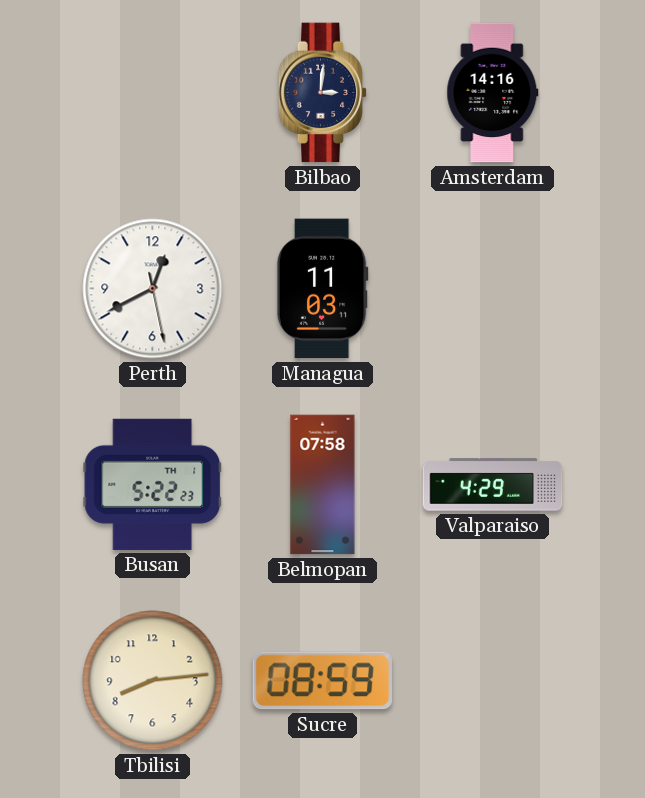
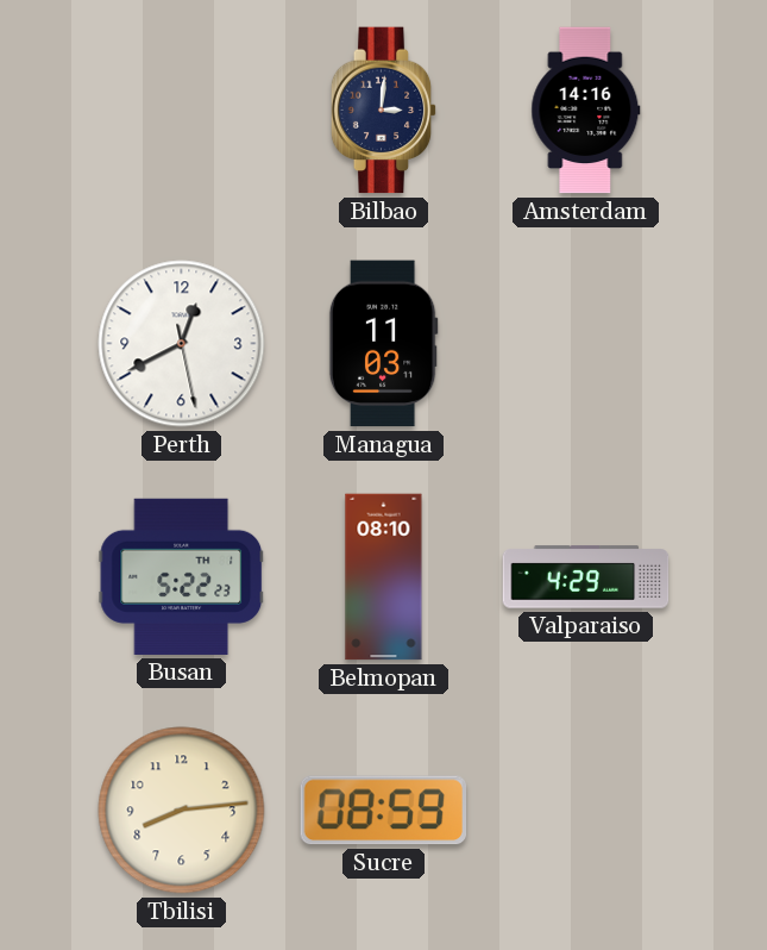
Belmopan: 07:58 -> 08:10
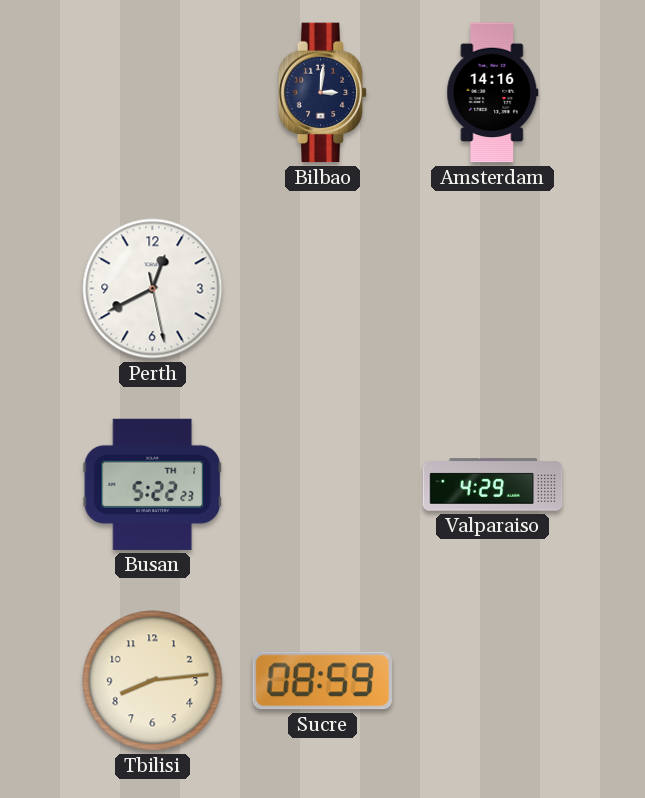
Managua: 11:03 -> none
Belmopan: 08:10 -> none
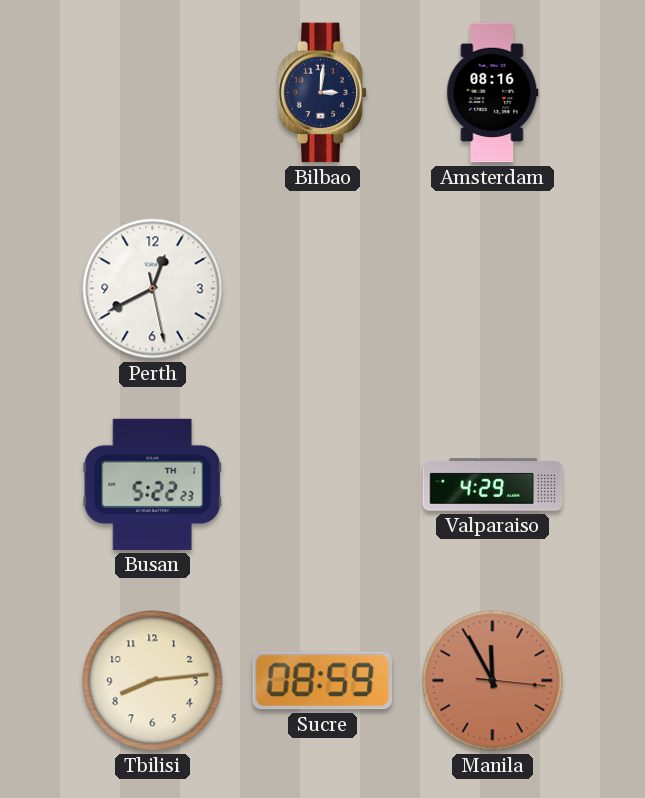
Amsterdam: 14:16 -> 08:16
Manila: none -> 11:55
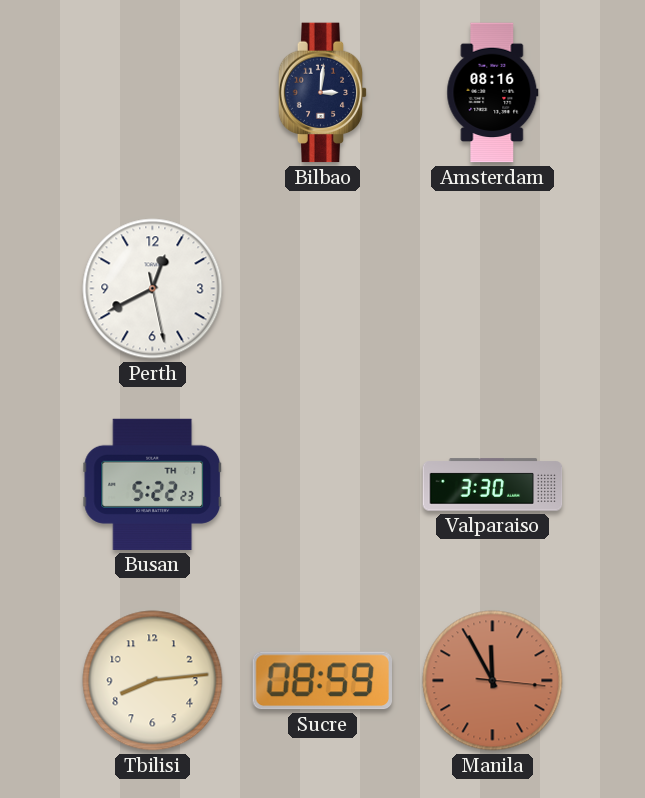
Valparaiso: 4:29 -> 3:30
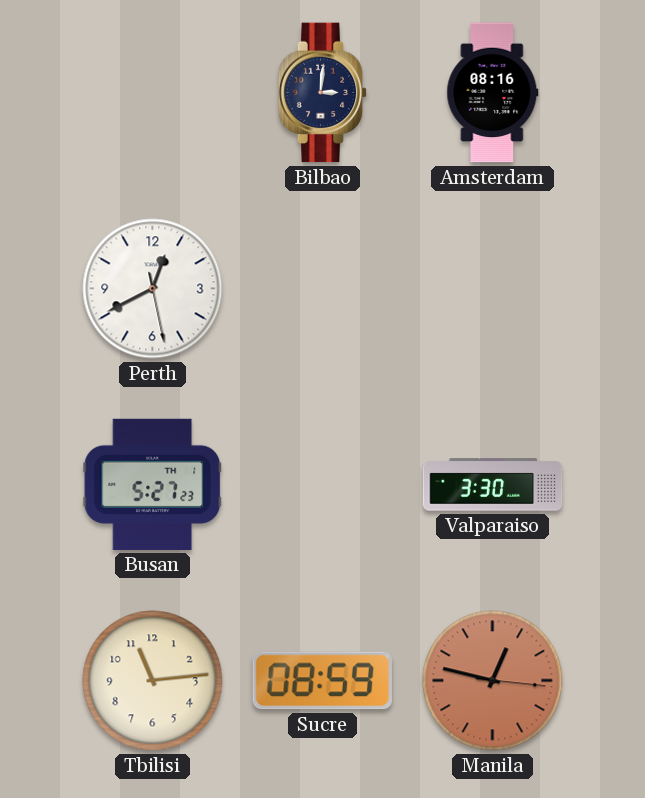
Busan: 5:22 -> 5:27
Tbilisi: 8:14 -> 11:14
Manila: 11:55 -> 12:47
